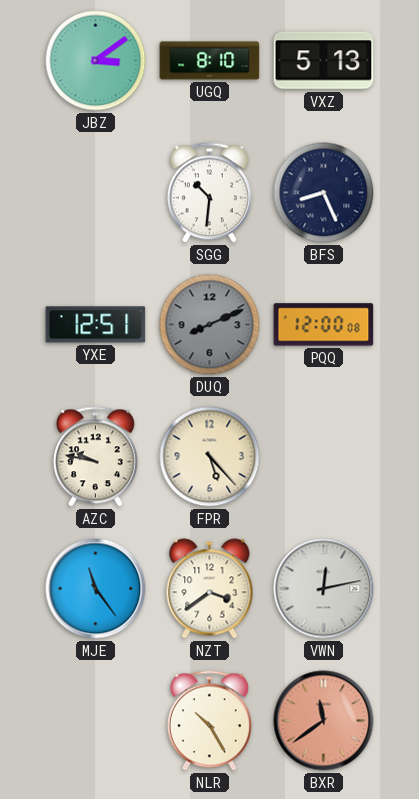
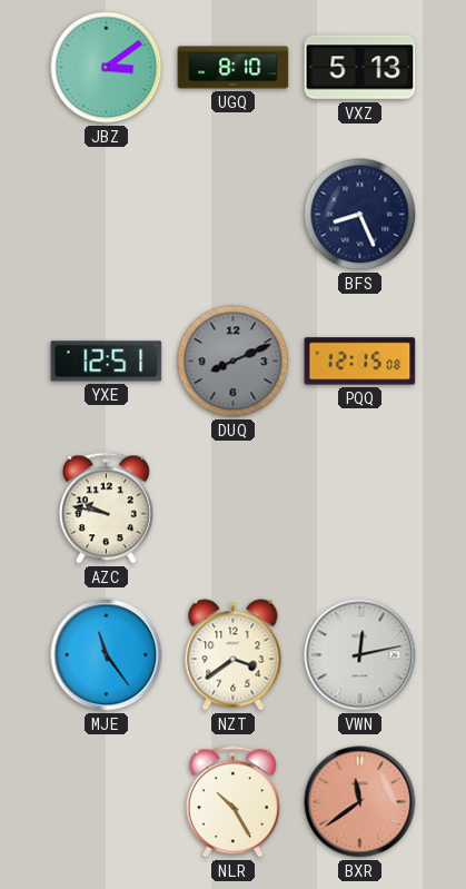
SGG: 10:31 -> none
PQQ: 12:00 -> 12:15
FPR: 5:23 -> none
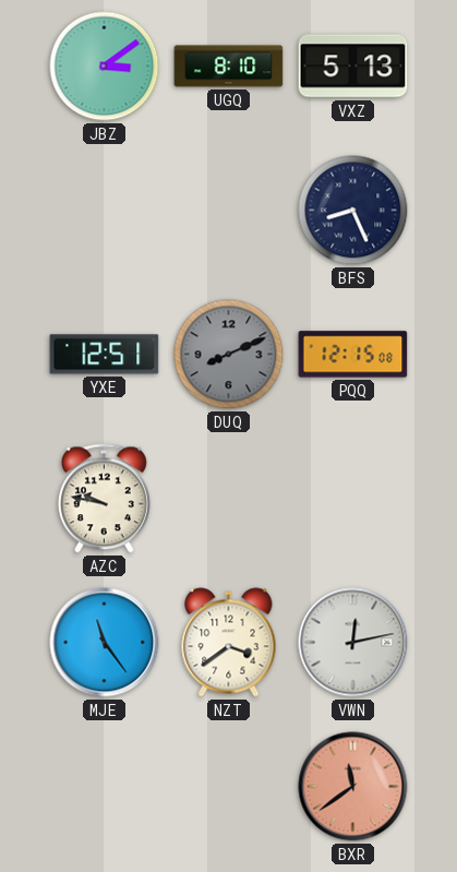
NLR: 10:25 -> none
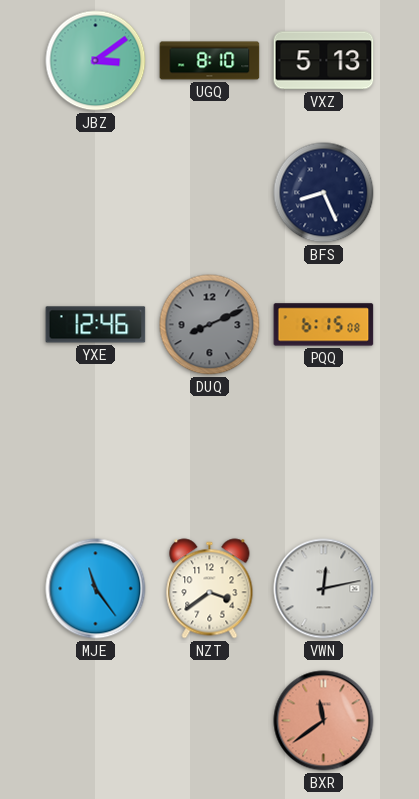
YXE: 12:51 -> 12:46
PQQ: 12:15 -> 6:15
AZC: 9:47 -> none
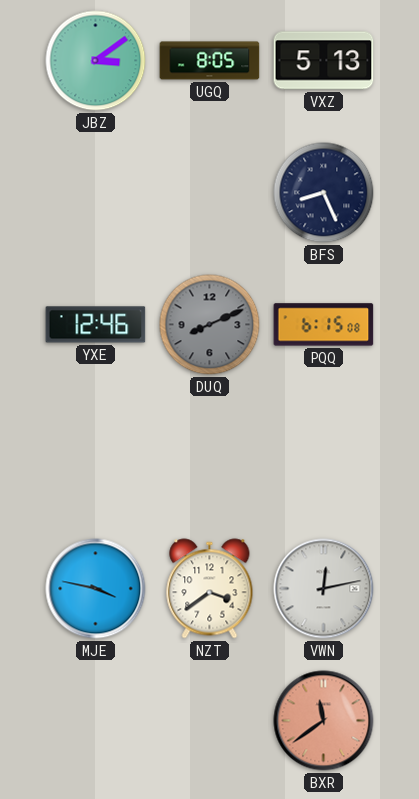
UGQ: 8:10 -> 8:05
MJE: 11:24 -> 3:47
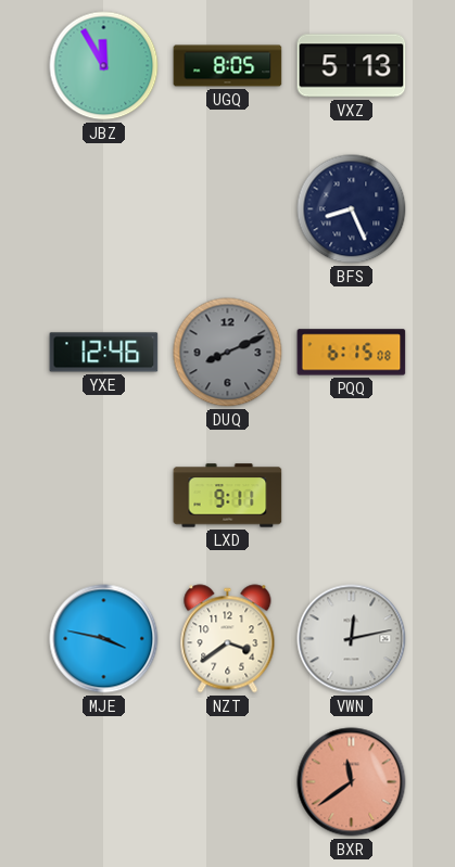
JBZ: 3:09 -> 11:55
LXD: none -> 9:11
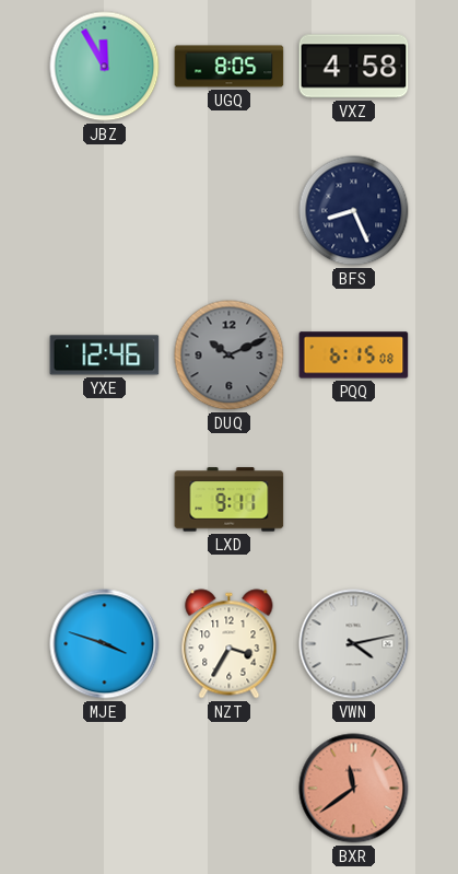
VXZ: 5:13 -> 4:58
DUQ: 8:11 -> 10:11
MJE: 3:47 -> 3:48
NZT: 3:39 -> 3:35
VWN: 12:13 -> 4:13
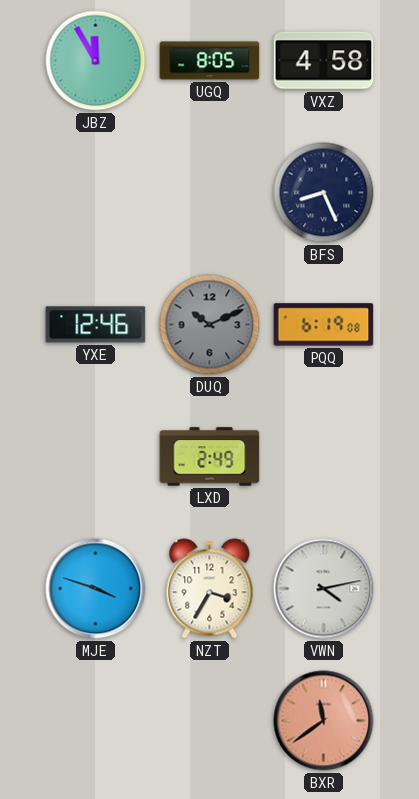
PQQ: 6:15 -> 6:19
LXD: 9:11 -> 2:49
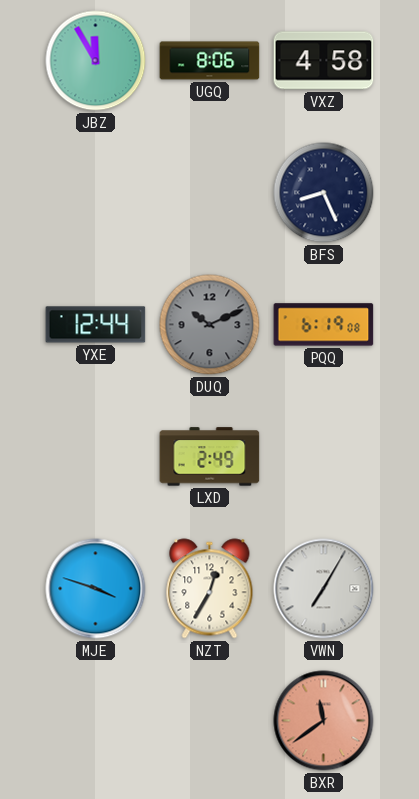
UGQ: 8:05 -> 8:06
YXE: 12:46 -> 12:44
NZT: 3:35 -> 12:35
VWN: 4:13 -> 7:05
